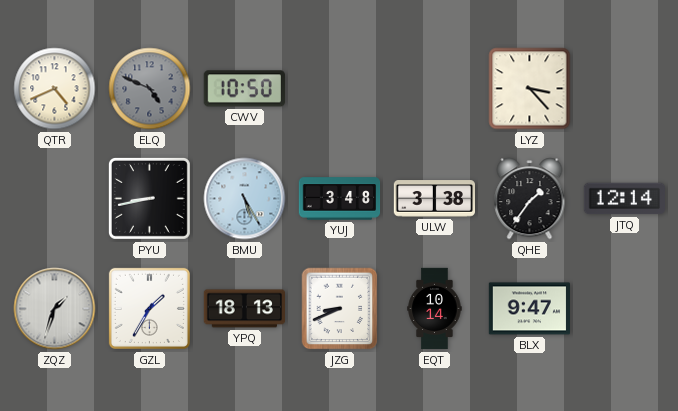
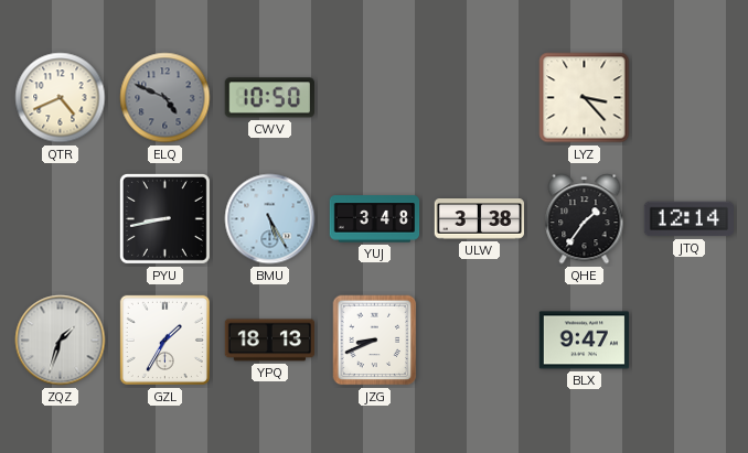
EQT: 10:14 -> none
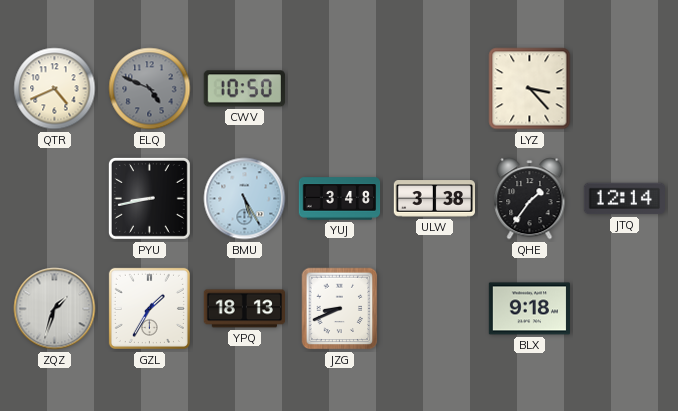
BLX: 9:47 -> 9:18
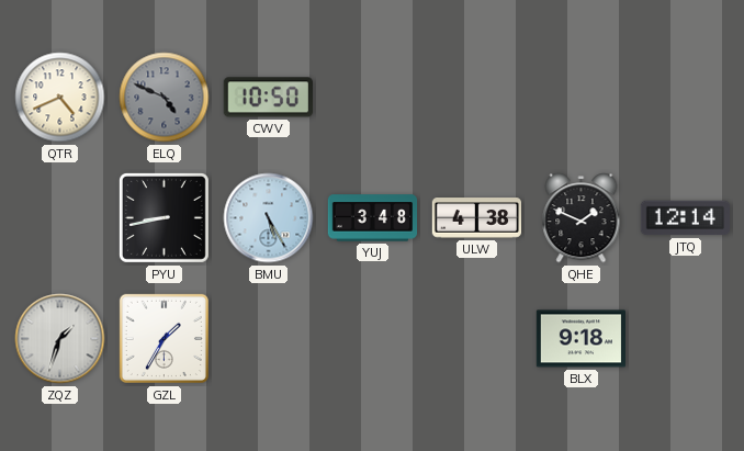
LYZ: 3:23 -> none
ULW: 3:38 -> 4:38
QHE: 1:36 -> 1:49
YPQ: 18:13 -> none
JZG: 8:41 -> none
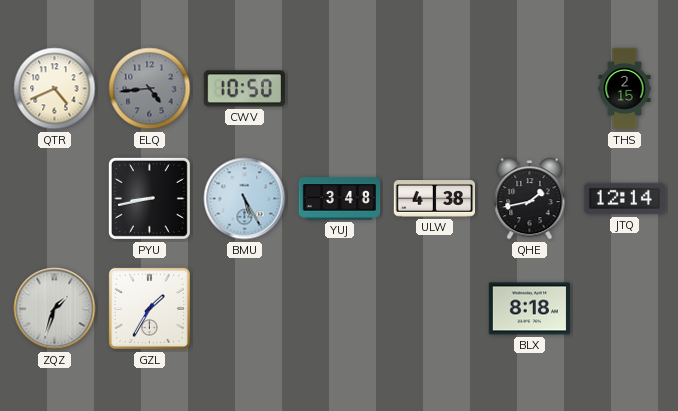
ELQ: 4:49 -> 4:44
THS: none -> 2:15
QHE: 1:49 -> 1:43
BLX: 9:18 -> 8:18
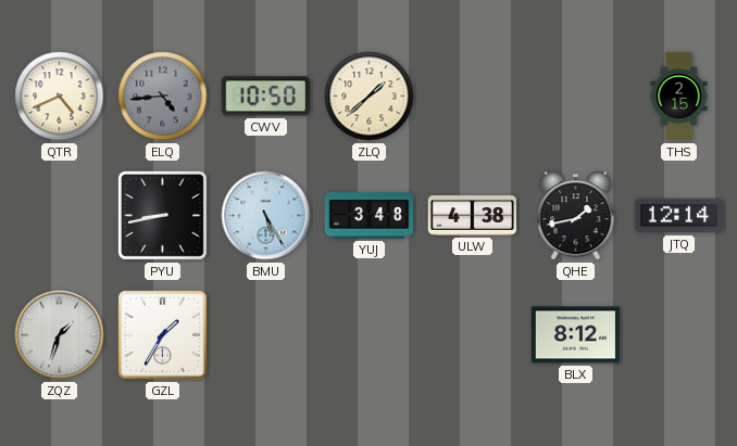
ZLQ: none -> 1:38
BLX: 8:18 -> 8:12
